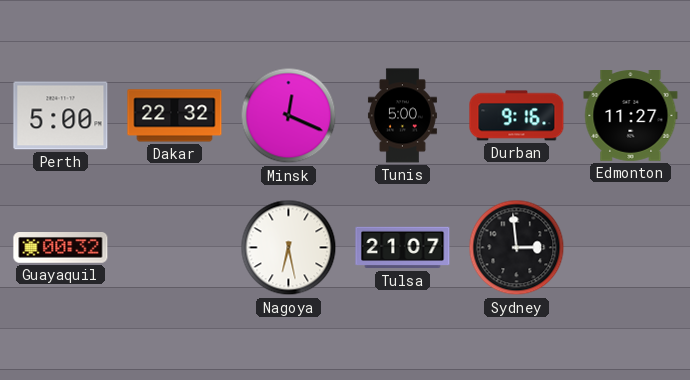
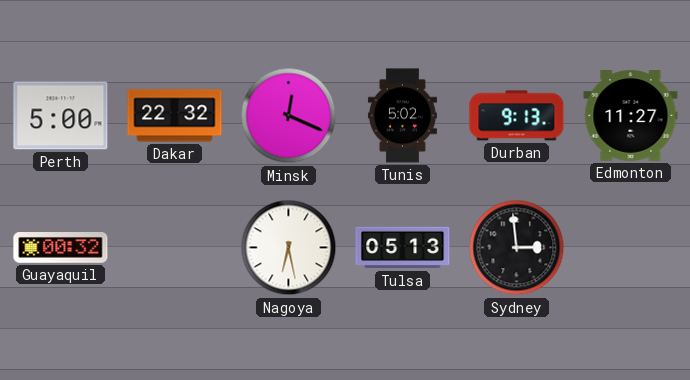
Tunis: 5:00 -> 5:02
Durban: 9:16 -> 9:13
Tulsa: 21:07 -> 05:13
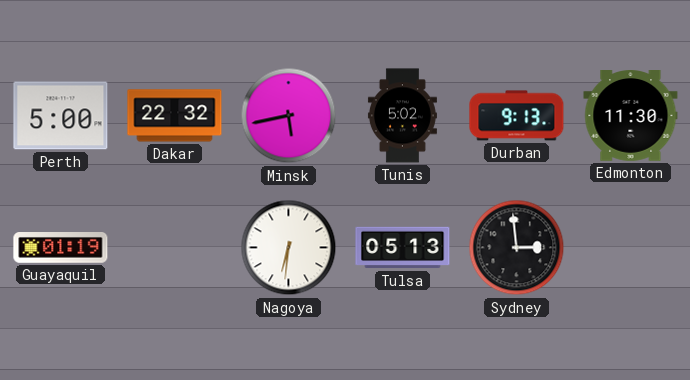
Minsk: 12:19 -> 5:43
Edmonton: 11:27 -> 11:30
Guayaquil: 00:32 -> 01:19
Nagoya: 6:28 -> 6:31
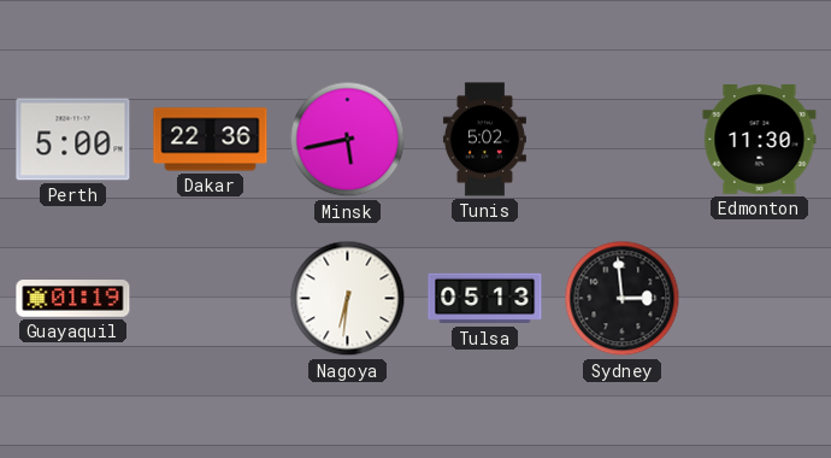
Dakar: 22:32 -> 22:36
Durban: 9:13 -> none
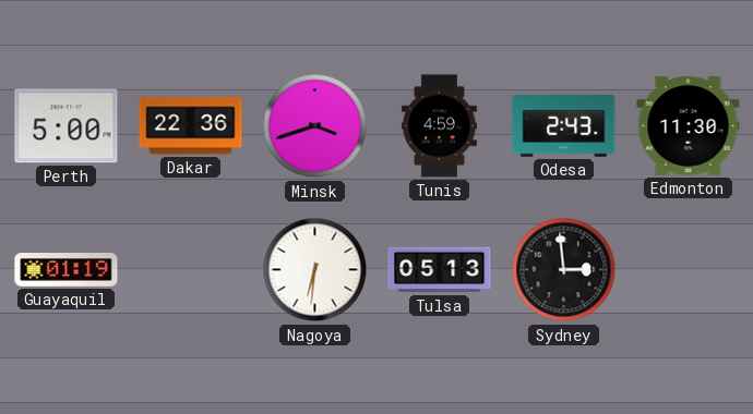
Minsk: 5:43 -> 3:42
Tunis: 5:02 -> 4:59
Odesa: none -> 2:43
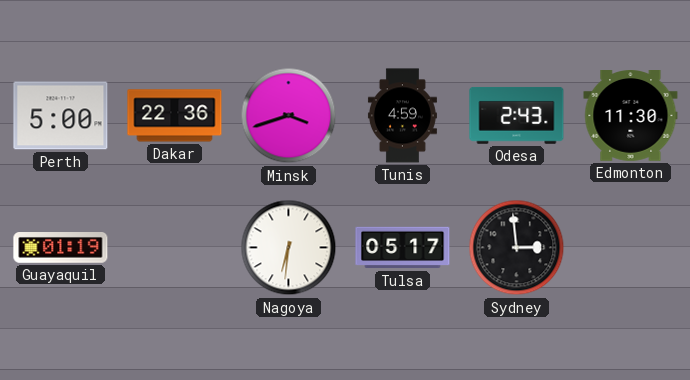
Tulsa: 05:13 -> 05:17
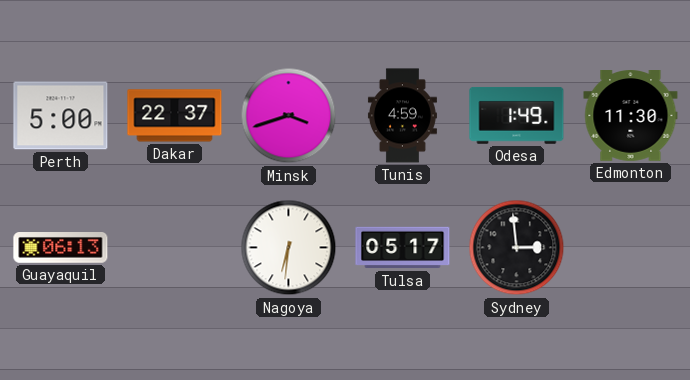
Dakar: 22:36 -> 22:37
Odesa: 2:43 -> 1:49
Guayaquil: 01:19 -> 06:13
